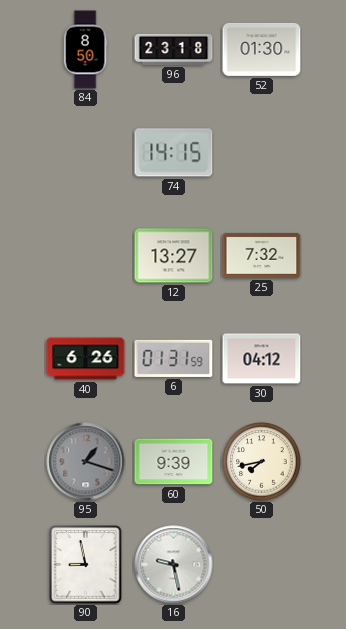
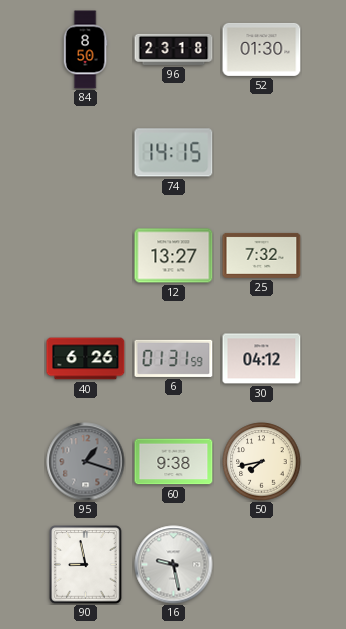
60: 9:39 -> 9:38
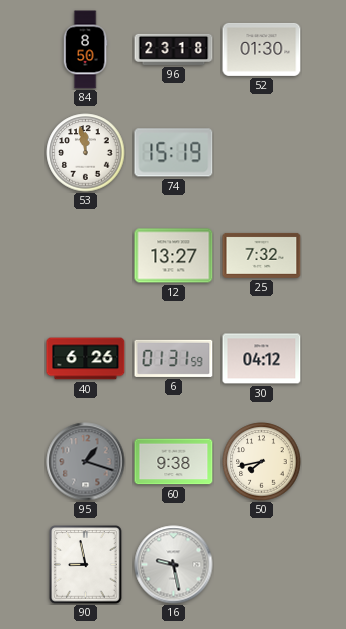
53: none -> 11:58
74: 14:15 -> 15:19
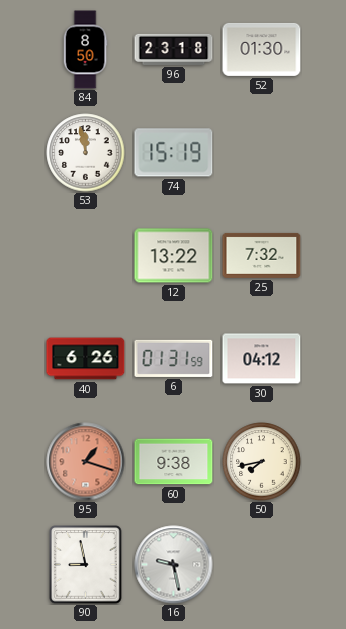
12: 13:27 -> 13:22
95 dial: grey -> salmon
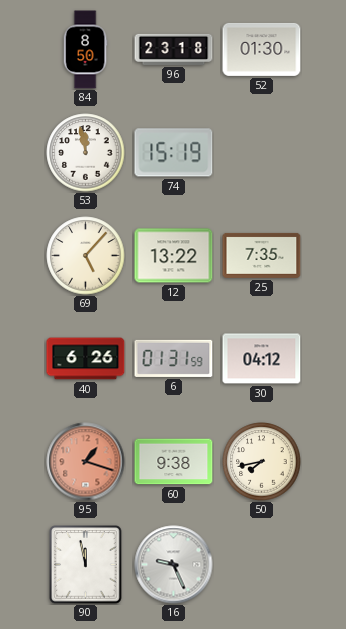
69: none -> 5:07
25: 7:32 -> 7:35
90: 8:58 -> 11:58
16: 9:28 -> 9:26
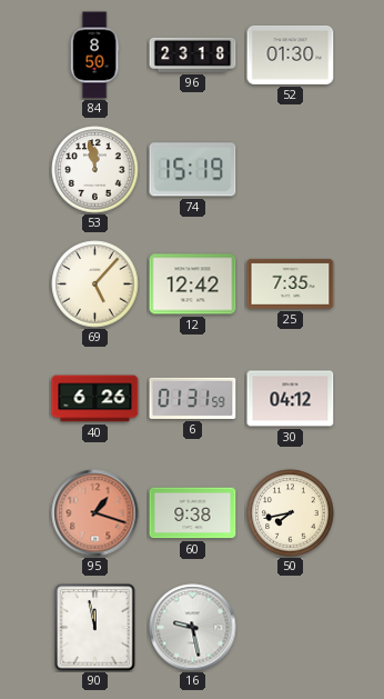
12: 13:22 -> 12:42
16: 9:26 -> 9:28
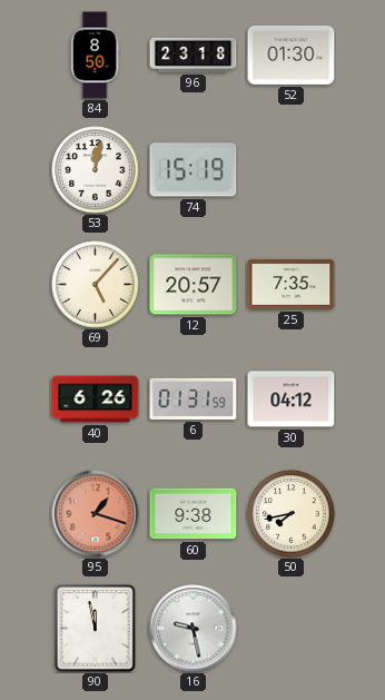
53: 11:58 -> 12:02
12: 12:42 -> 20:57
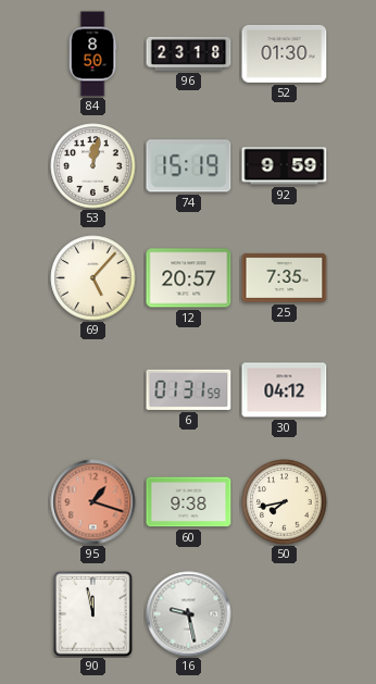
92: none -> 9:59
40: 6:26 -> none
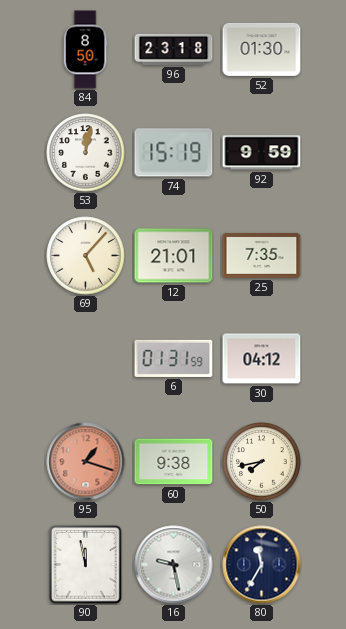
12: 20:57 -> 21:01
80: none -> 11:35
